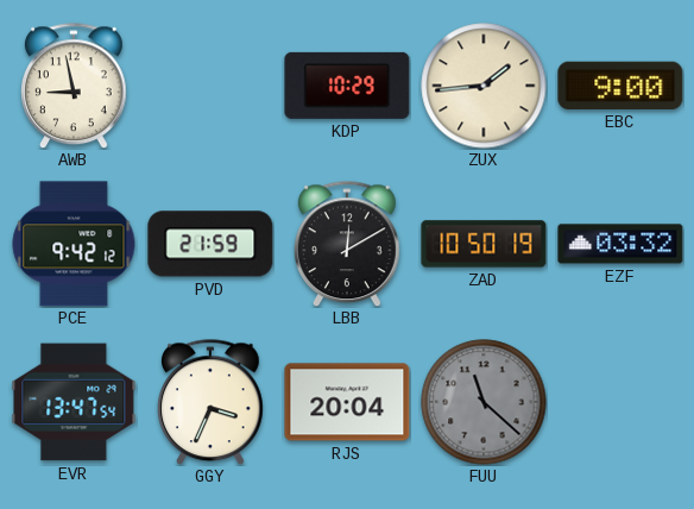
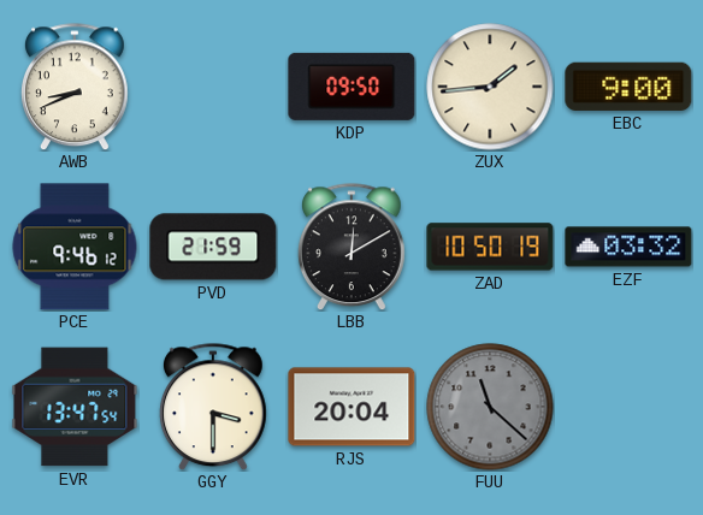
AWB: 8:58 -> 8:41
KDP: 10:29 -> 09:50
PCE: 9:42 -> 9:46
GGY: 3:34 -> 3:30
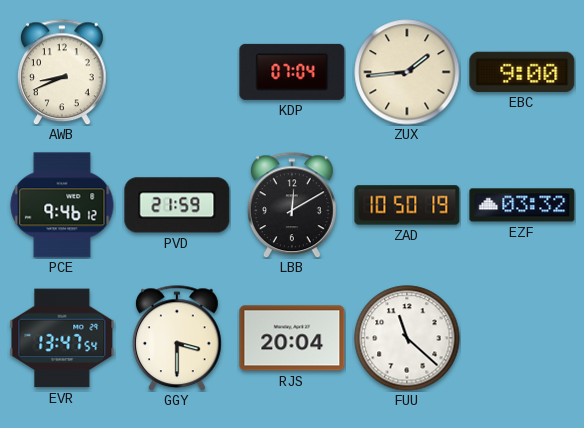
KDP: 09:50 -> 07:04
FUU dial: grey -> white
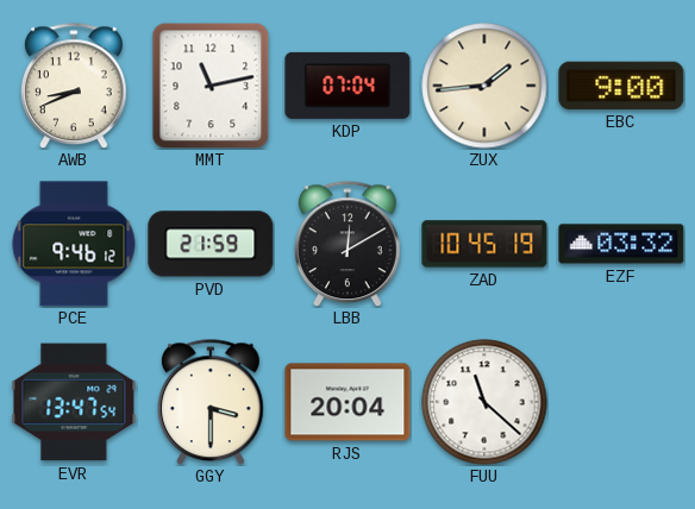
MMT: none -> 11:13
ZAD: 10:50 -> 10:45
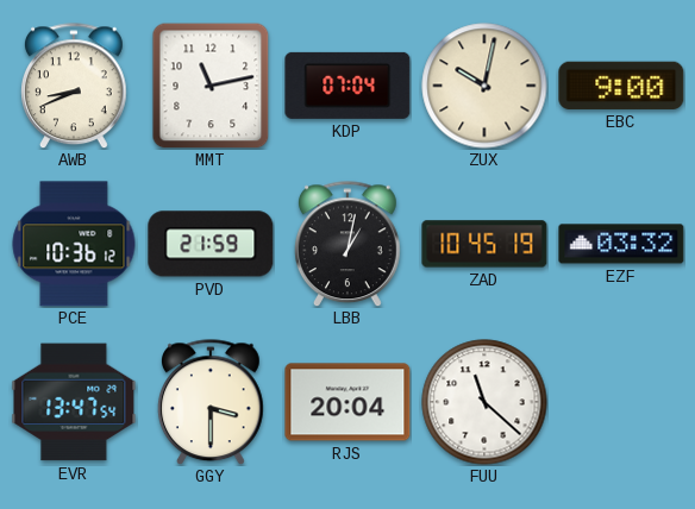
ZUX: 1:44 -> 10:02
PCE: 9:46 -> 10:36
LBB: 12:10 -> 1:02
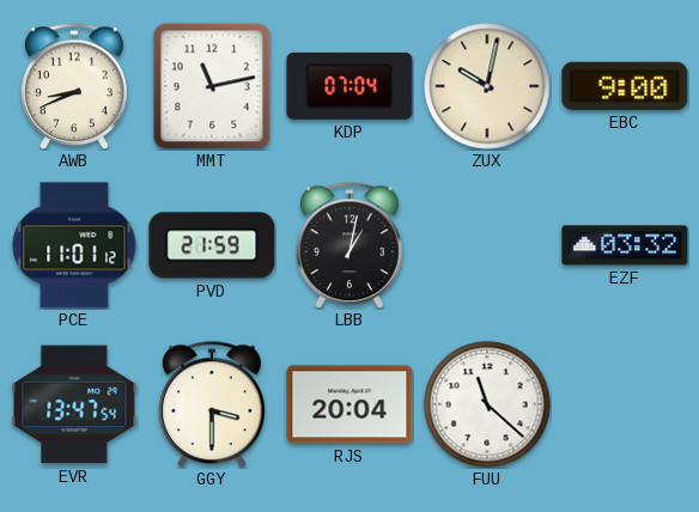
PCE: 10:36 -> 11:01
ZAD: 10:45 -> none
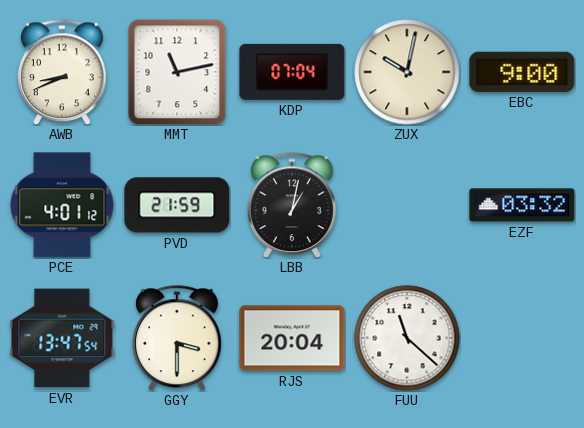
PCE: 11:01 -> 4:01
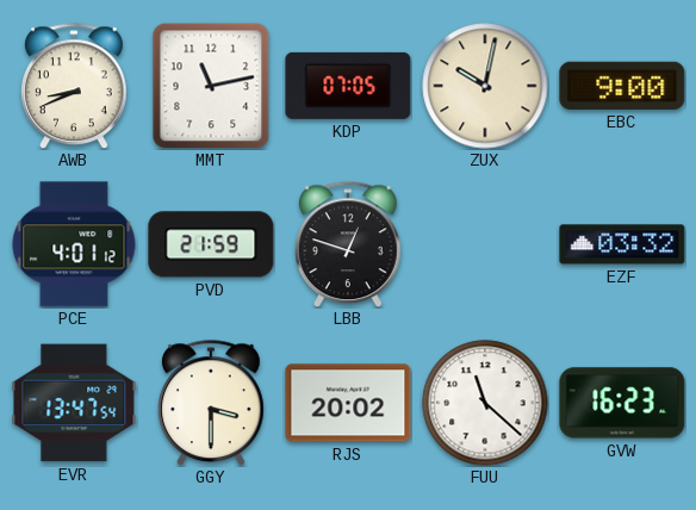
KDP: 07:04 -> 07:05
LBB: 1:02 -> 12:48
RJS: 20:04 -> 20:02
GVW: none -> 16:23
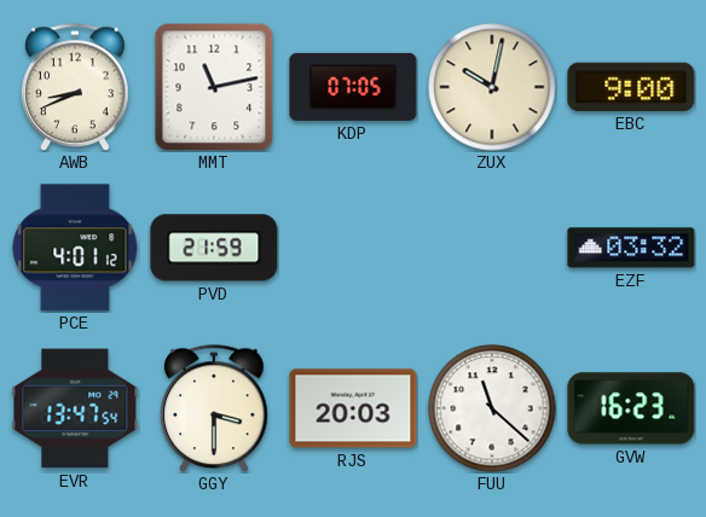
LBB: 12:48 -> none
RJS: 20:02 -> 20:03
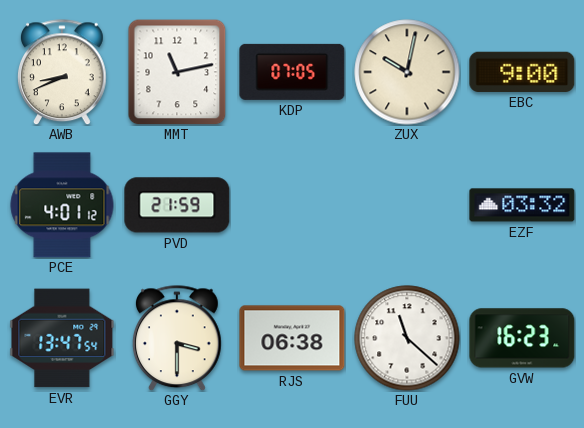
RJS: 20:03 -> 06:38
